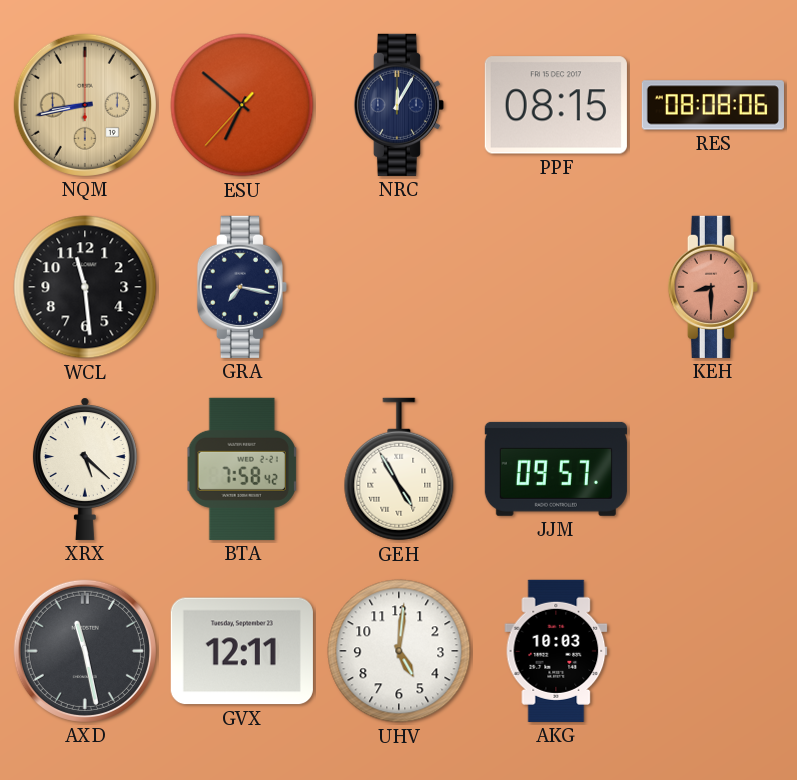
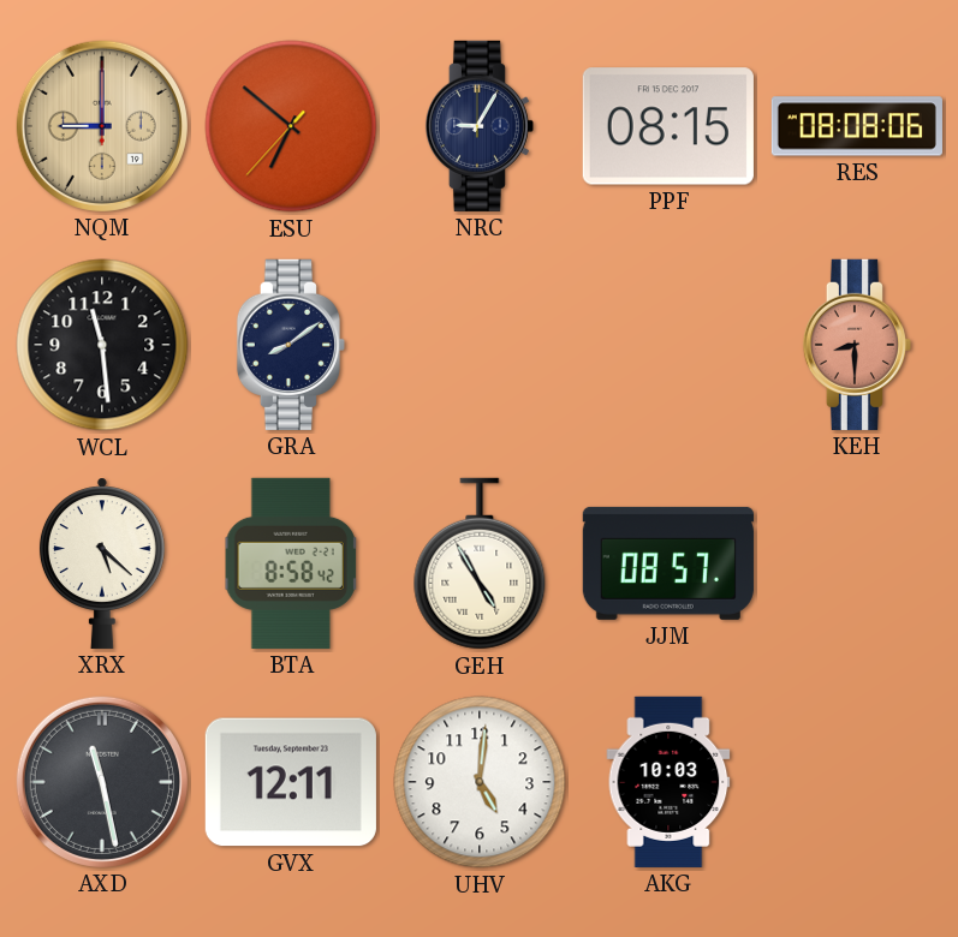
NQM: 8:43 -> 9:00
NRC: 12:05 -> 9:05
GRA: 7:17 -> 8:09
BTA: 7:58 -> 8:58
JJM: 09:57 -> 08:57
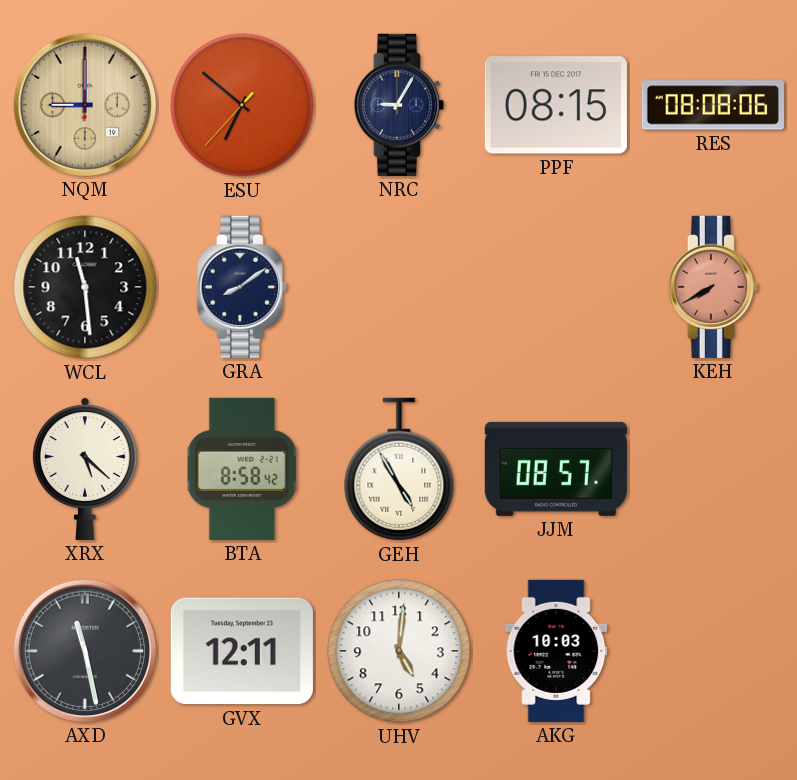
KEH: 8:30 -> 7:40
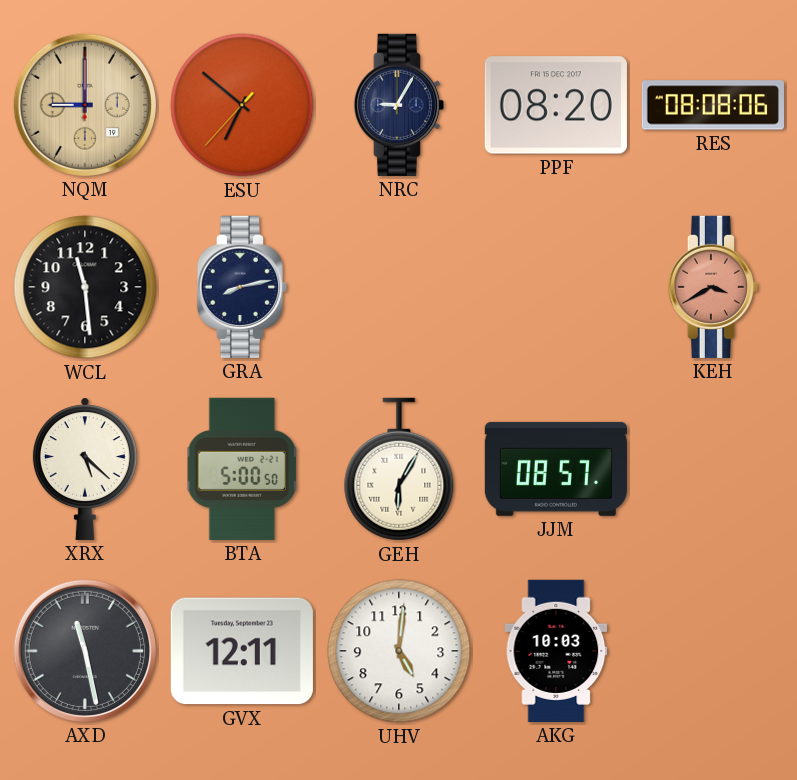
PPF: 08:15 -> 08:20
GRA: 8:09 -> 8:13
KEH: 7:40 -> 3:40
BTA: 8:58 -> 5:00
GEH: 4:55 -> 6:05
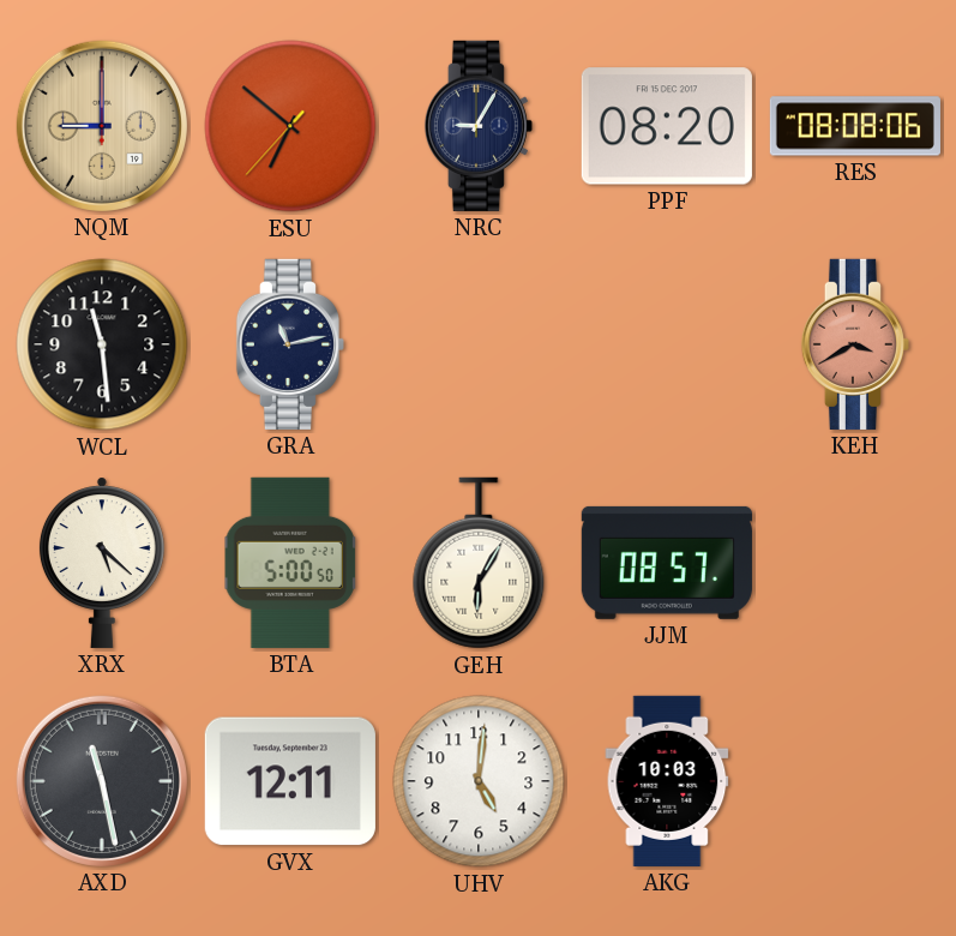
GRA: 8:13 -> 11:13
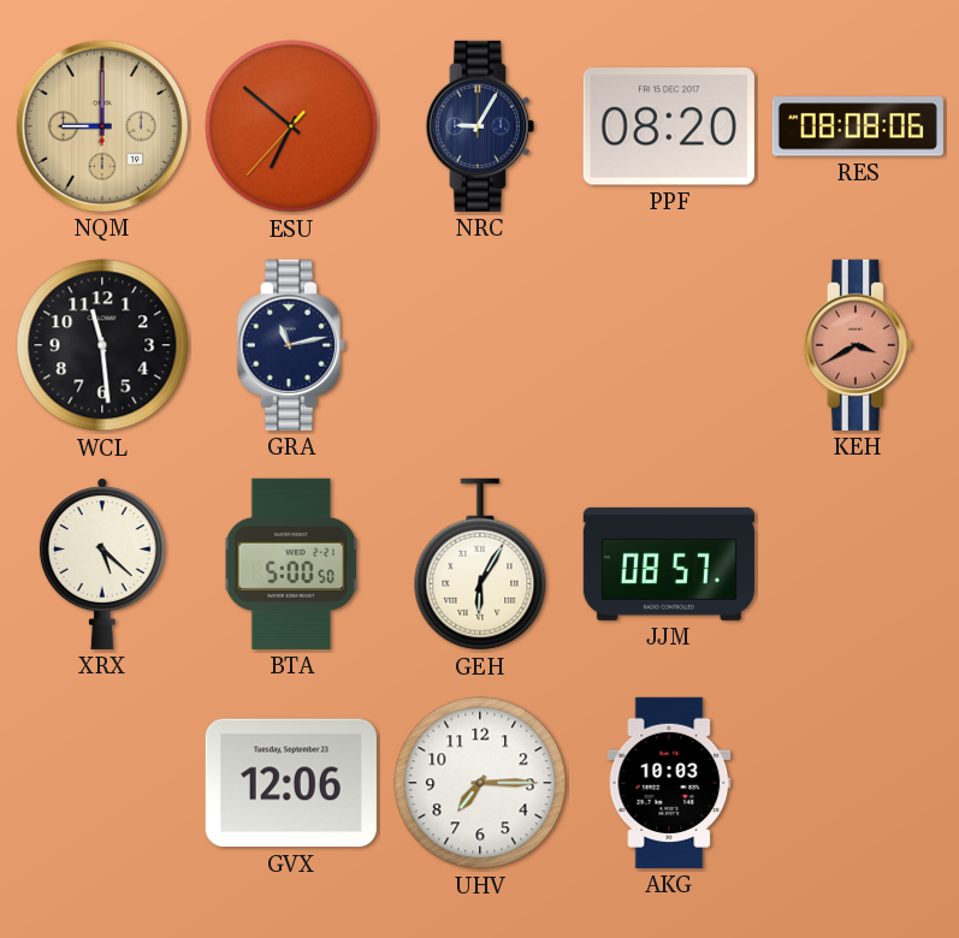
AXD: 11:28 -> none
GVX: 12:11 -> 12:06
UHV: 5:01 -> 7:15
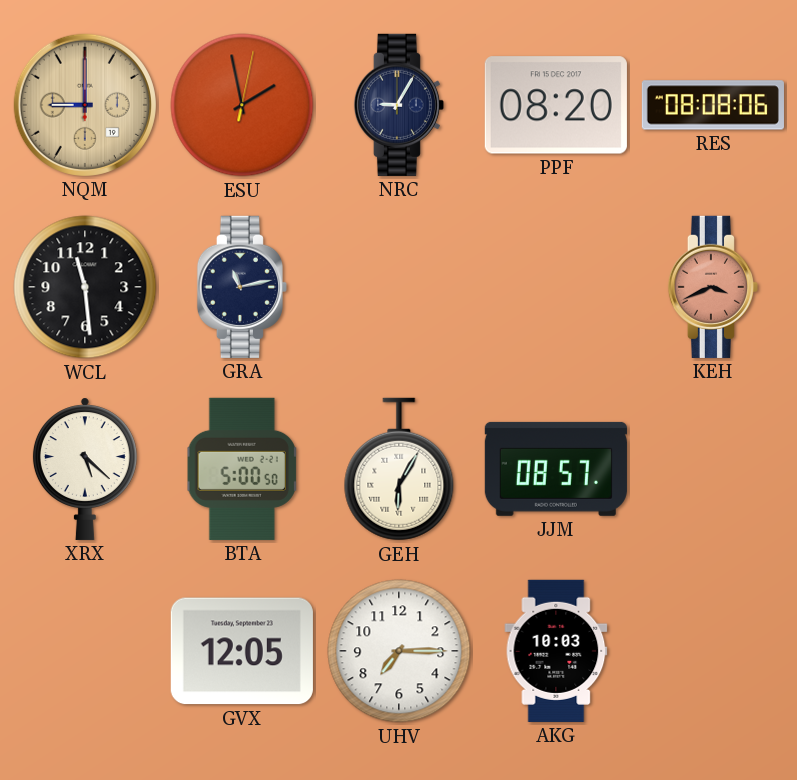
ESU: 6:51 -> 1:58
KEH: 3:40 -> 3:41
GVX: 12:06 -> 12:05
